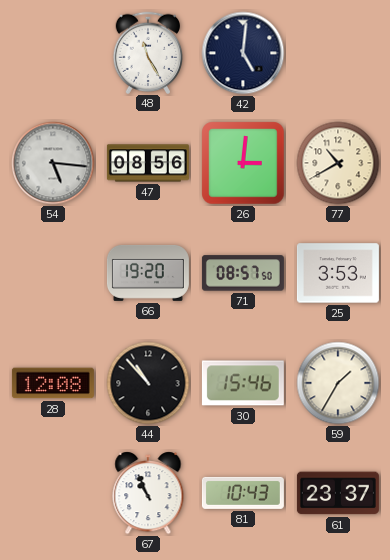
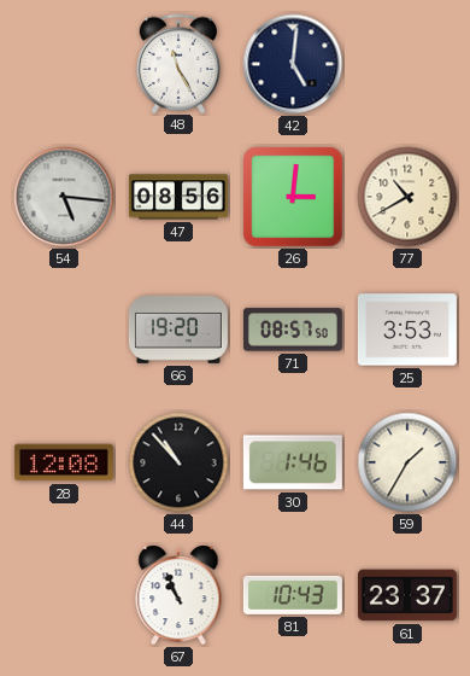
30: 15:46 -> 1:46
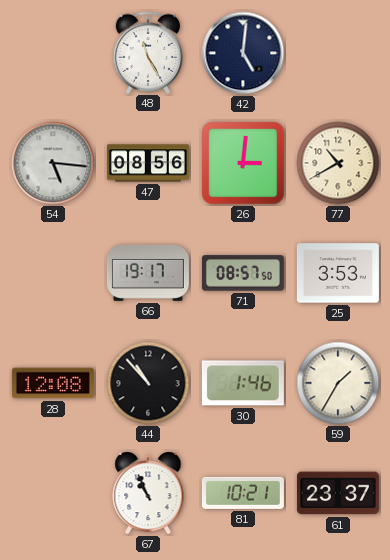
66: 19:20 -> 19:17
81: 10:43 -> 10:21
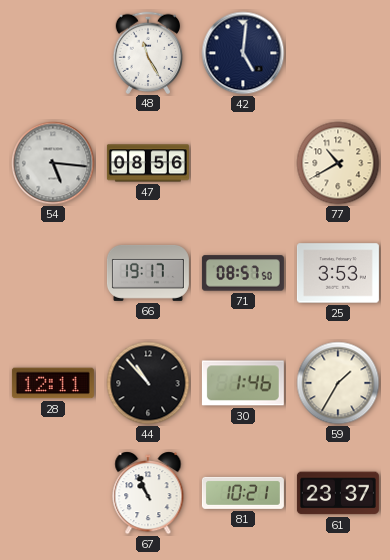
26: 3:01 -> none
28: 12:08 -> 12:11
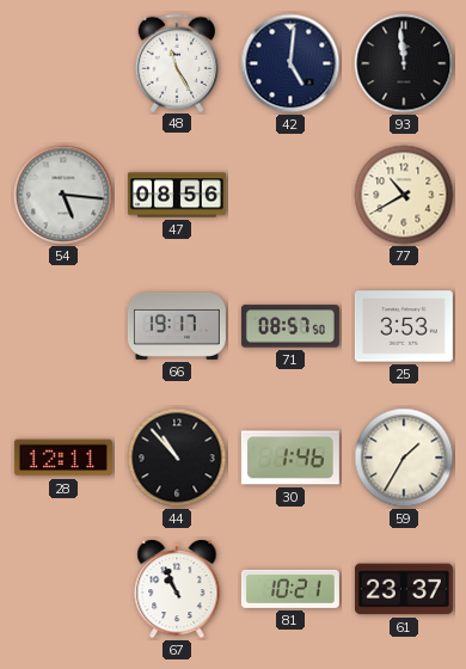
93: none -> 11:59
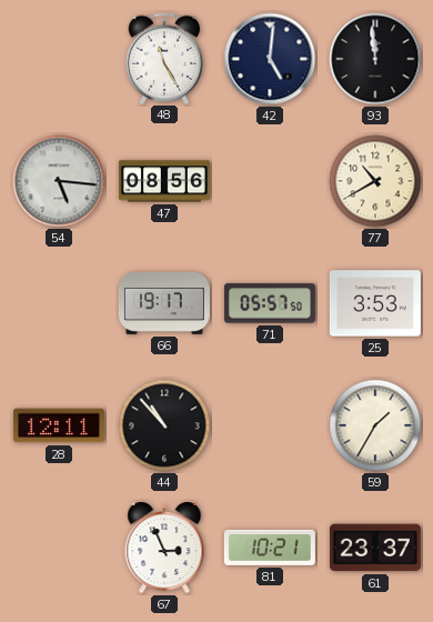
71: 08:57 -> 05:57
30: 1:46 -> none
67: 10:56 -> 2:56
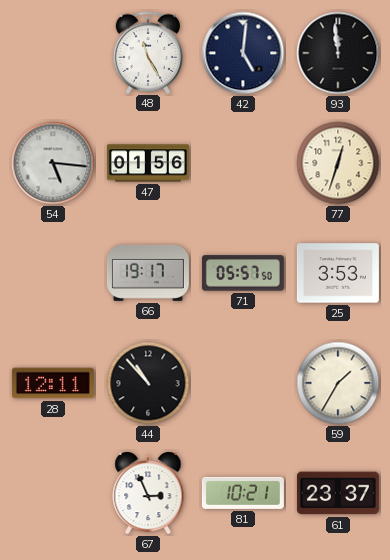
47: 08:56 -> 01:56
77: 10:40 -> 12:33
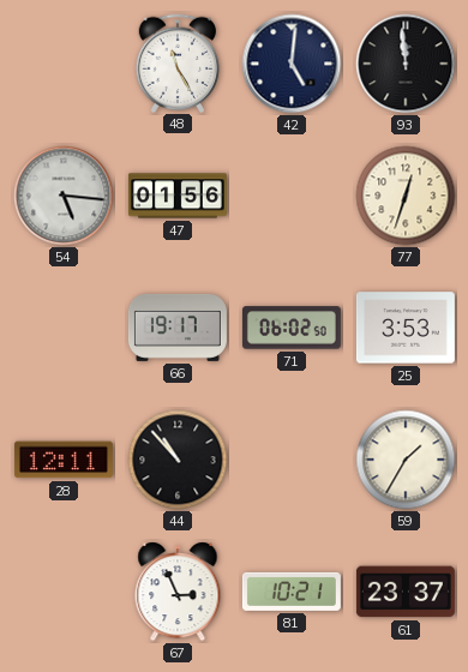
71: 05:57 -> 06:02
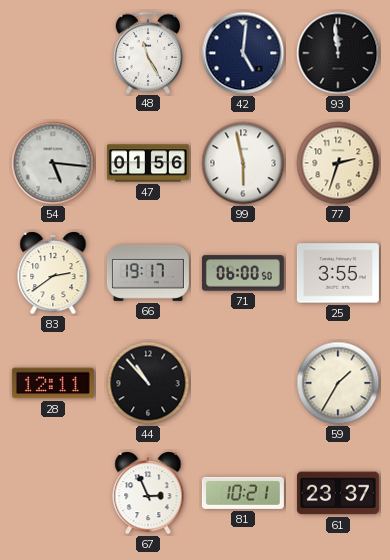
99: none -> 5:58
77: 12:33 -> 2:33
83: none -> 2:39
71: 06:02 -> 06:00
25: 3:53 -> 3:55
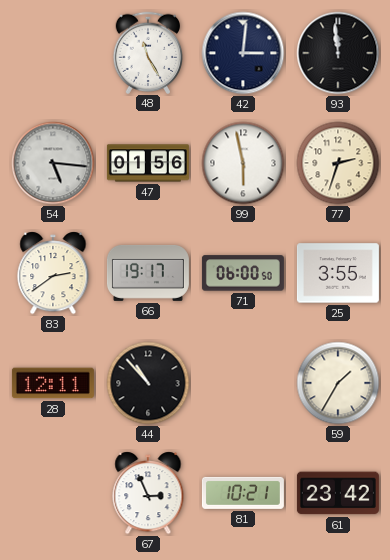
42: 5:01 -> 3:01
61: 23:37 -> 23:42
